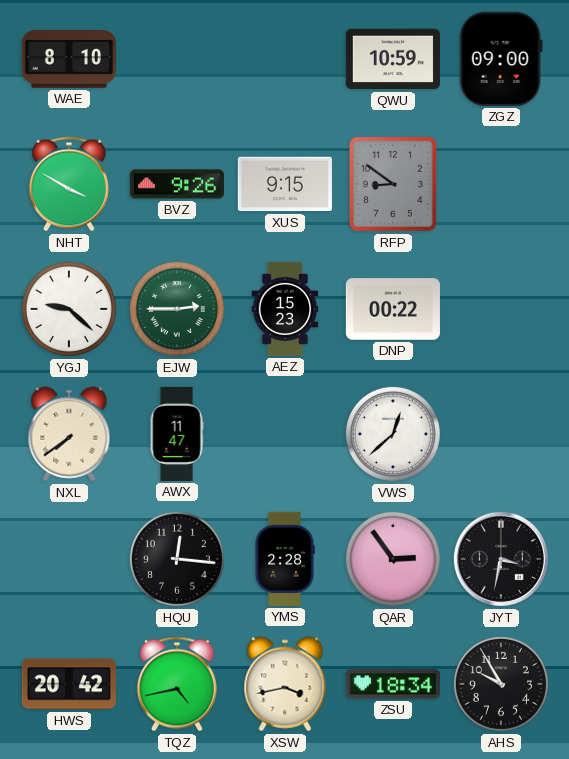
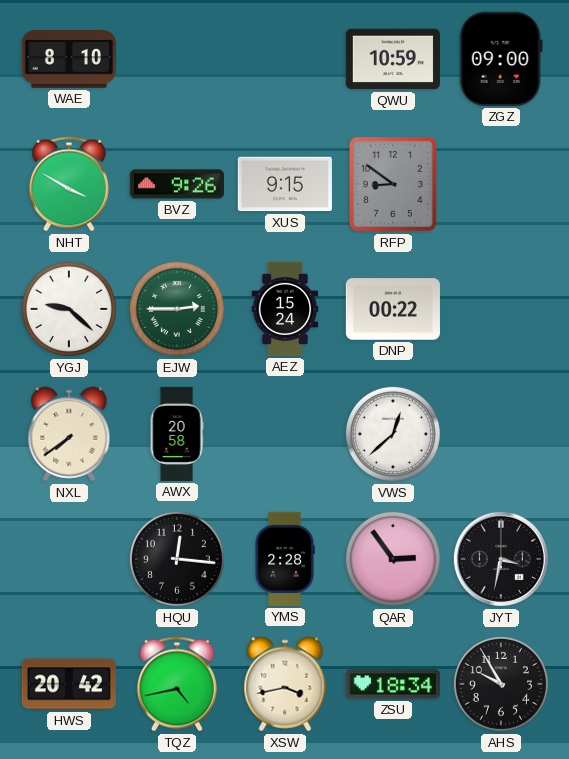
AEZ: 15:23 -> 15:24
AWX: 11:47 -> 20:58
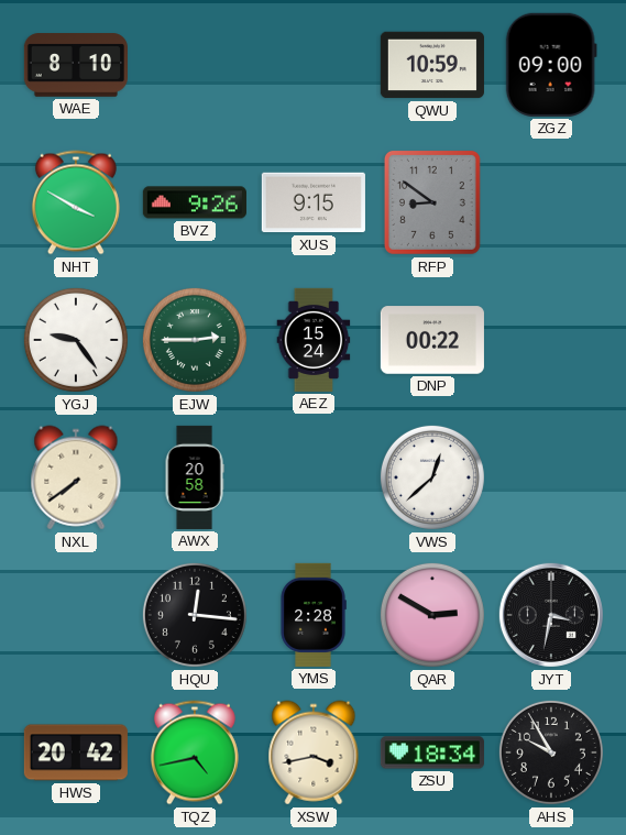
YGJ: 9:22 -> 9:24
QAR: 2:54 -> 2:50
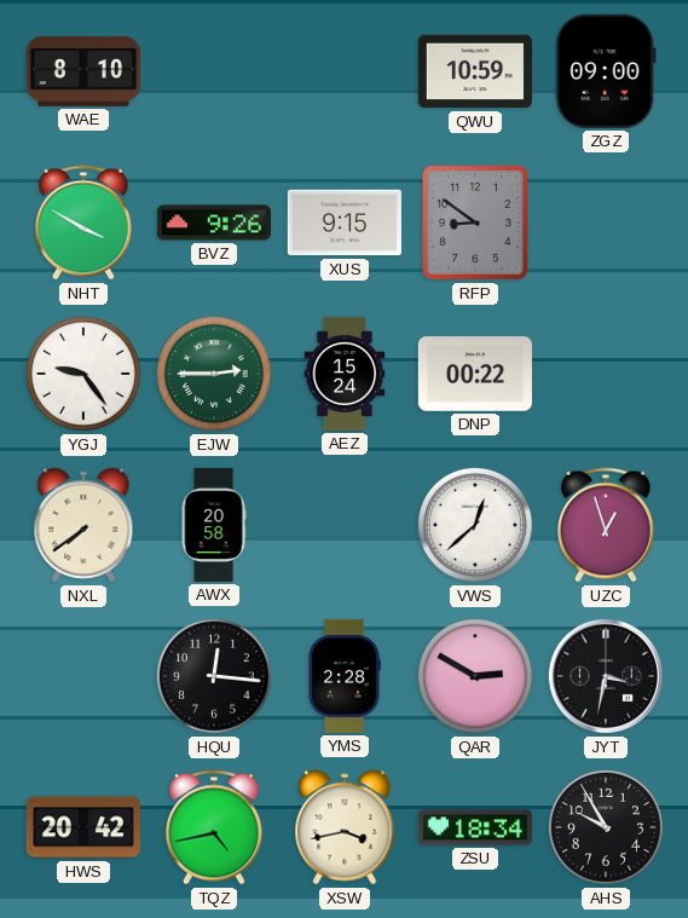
UZC: none -> 12:57
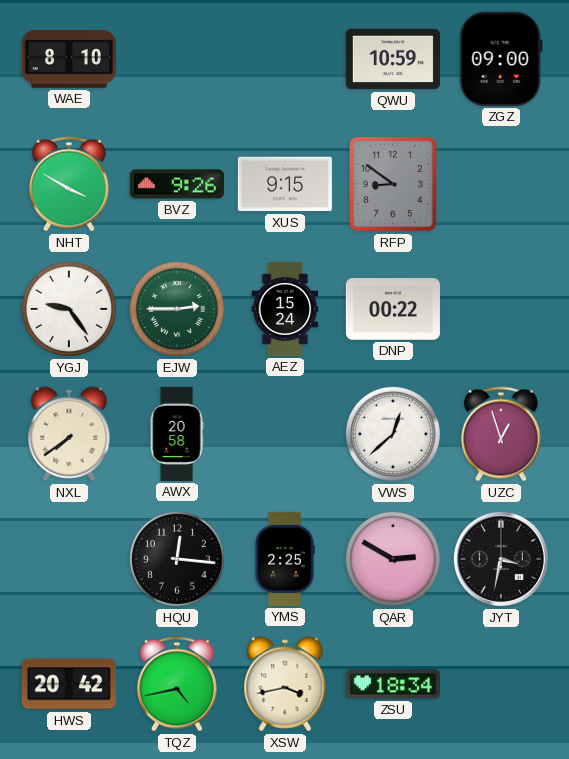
YMS: 2:28 -> 2:25
AHS: 9:55 -> none
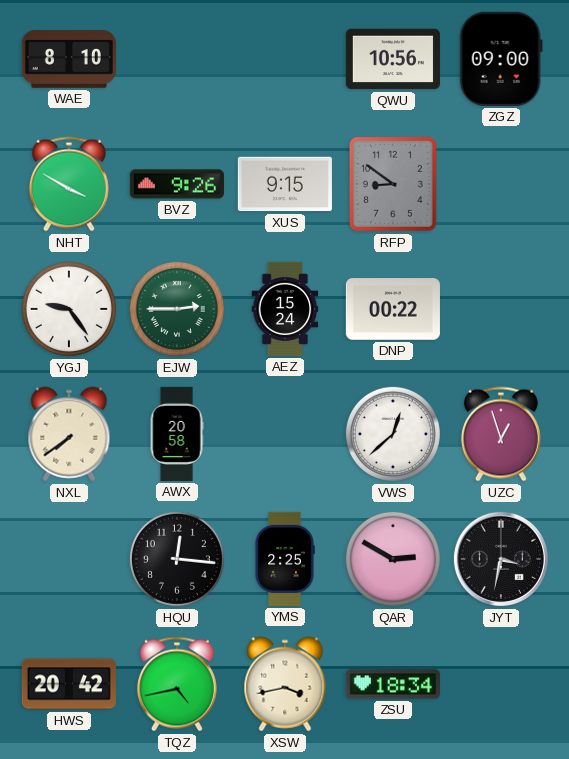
QWU: 10:59 -> 10:56
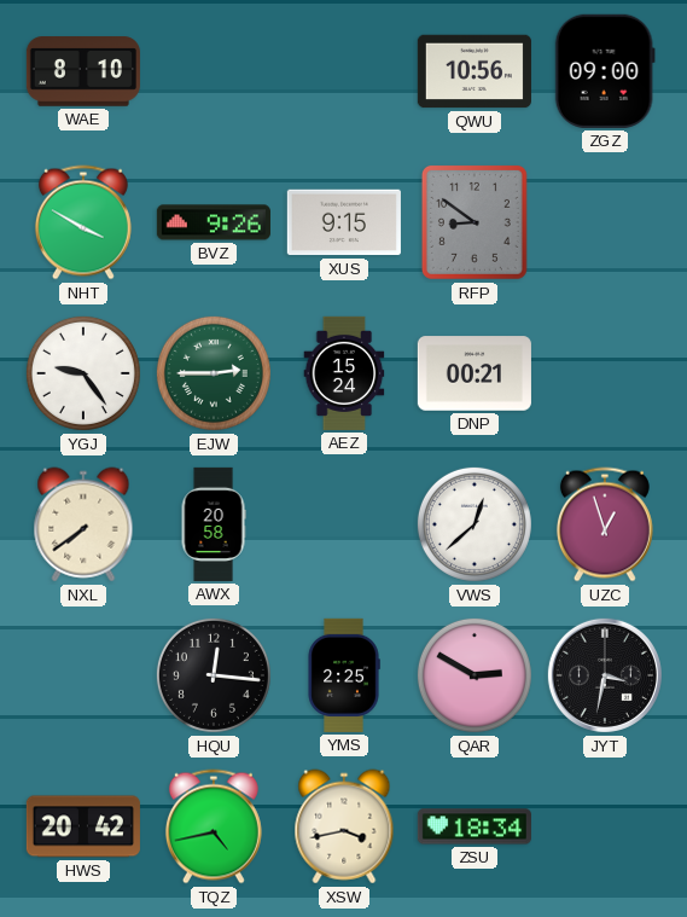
DNP: 00:22 -> 00:21
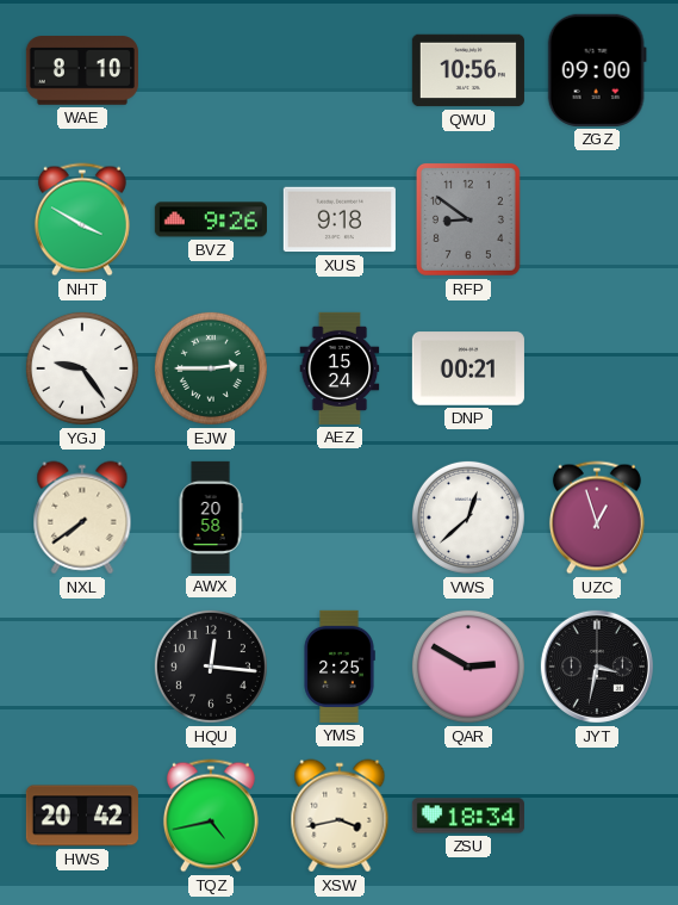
XUS: 9:15 -> 9:18
